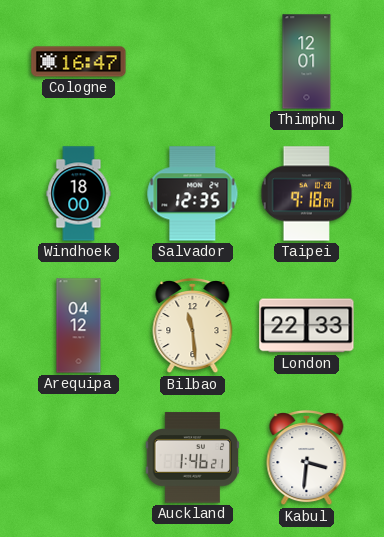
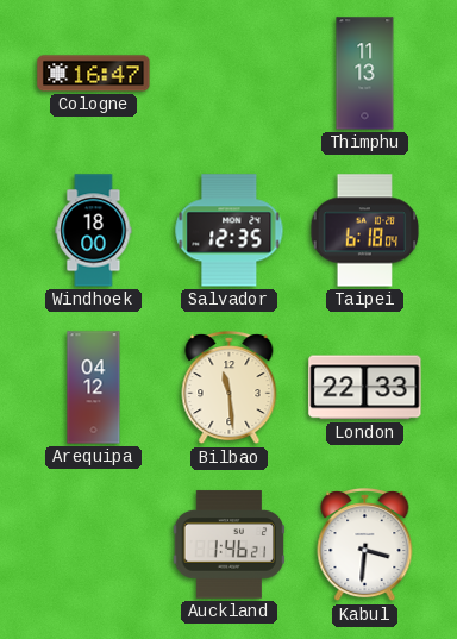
Thimphu: 12:01 -> 11:13
Taipei: 9:18 -> 6:18
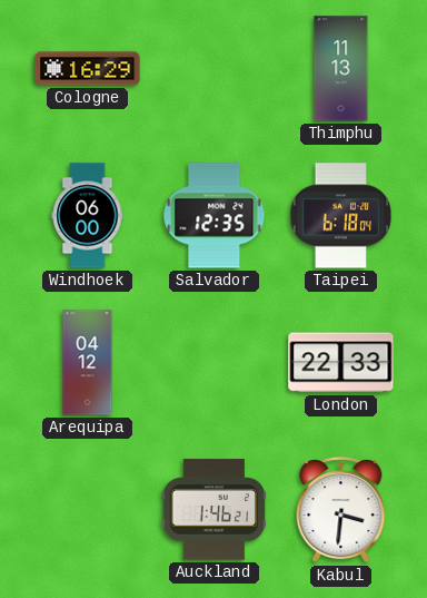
Cologne: 16:47 -> 16:29
Windhoek: 18:00 -> 06:00
Bilbao: 11:29 -> none
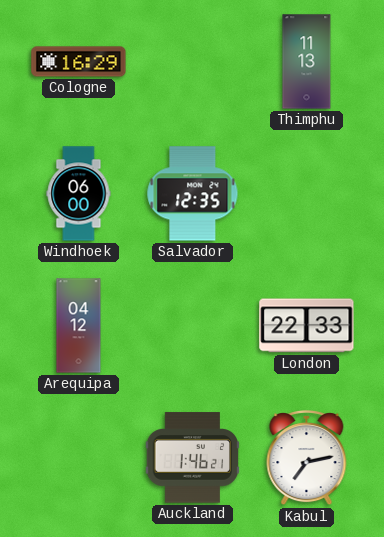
Taipei: 6:18 -> none
Kabul: 3:31 -> 7:13
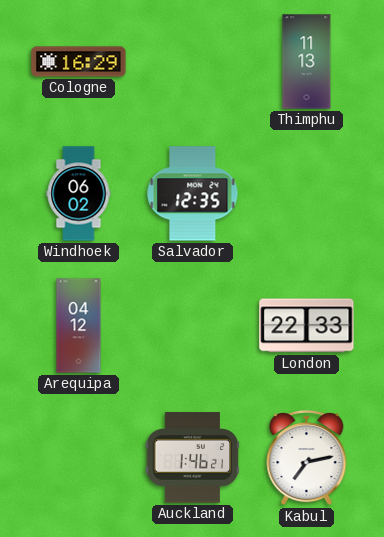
Windhoek: 06:00 -> 06:02
